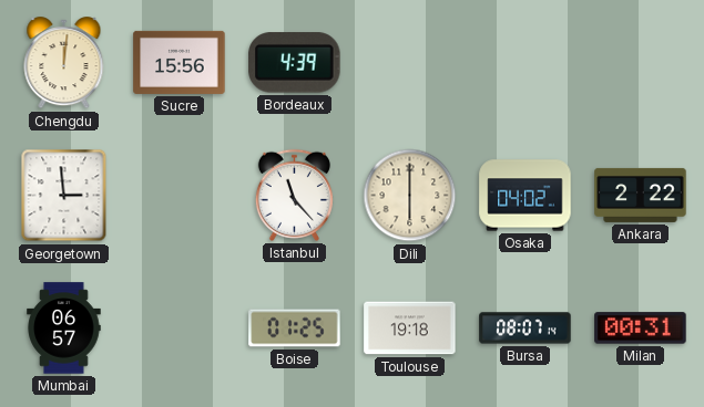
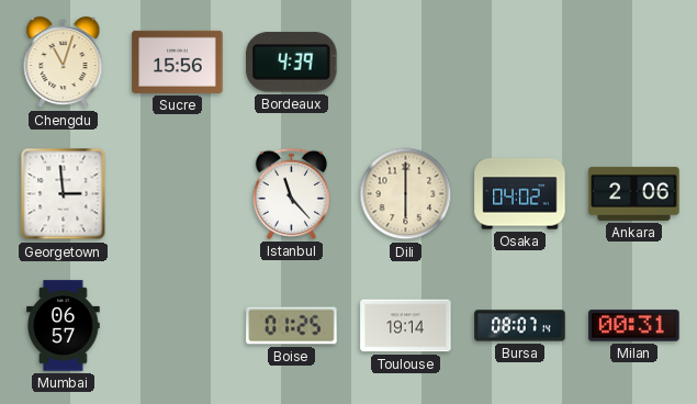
Chengdu: 12:01 -> 11:03
Ankara: 2:22 -> 2:06
Toulouse: 19:18 -> 19:14
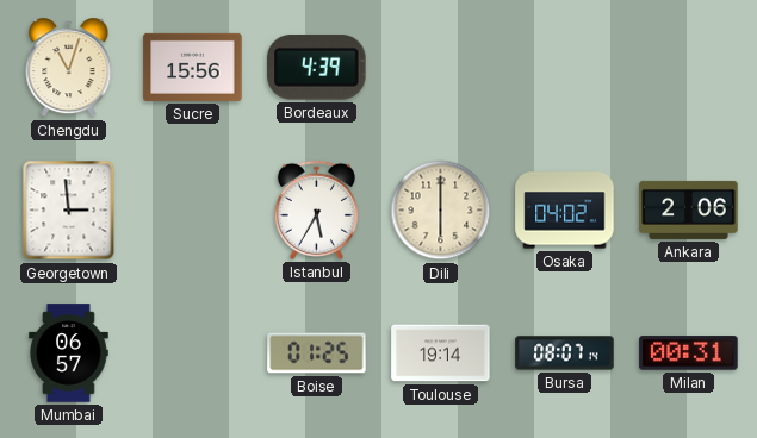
Istanbul: 11:23 -> 5:35
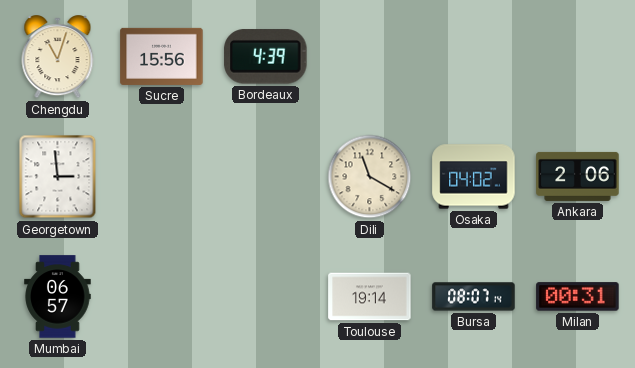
Istanbul: 5:35 -> none
Dili: 6:00 -> 11:20
Boise: 01:25 -> none
